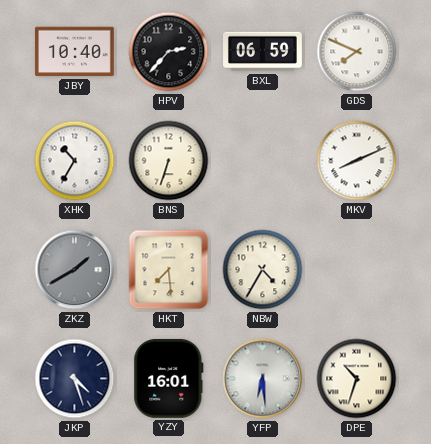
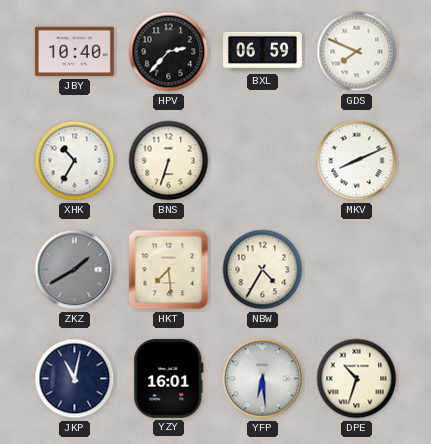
JKP: 4:27 -> 11:02
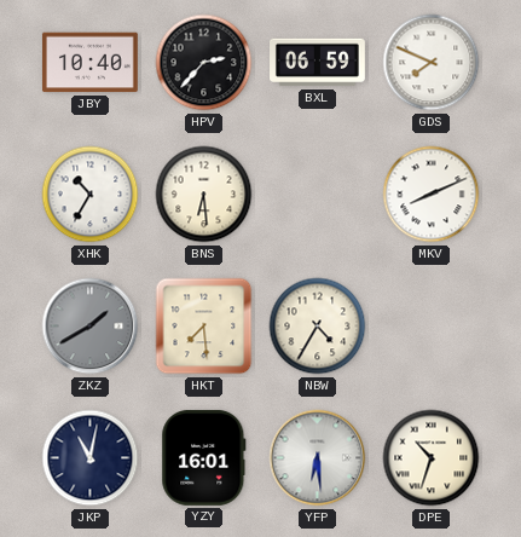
BNS: 6:33 -> 6:29
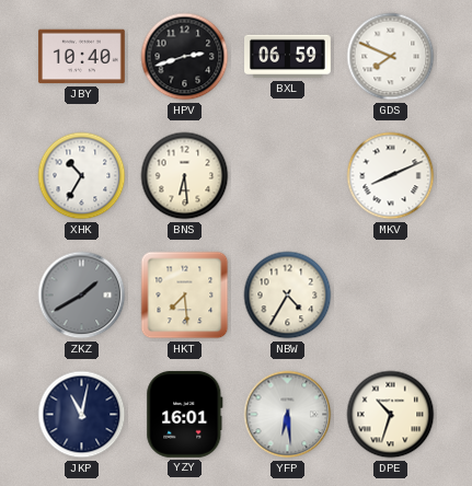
HPV: 2:37 -> 2:42
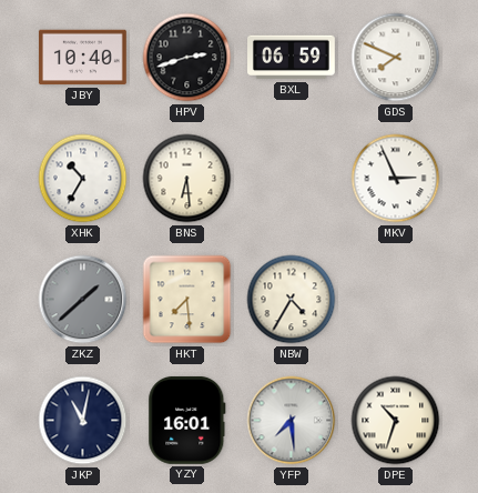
MKV: 8:11 -> 2:56
ZKZ: 1:40 -> 1:38
YFP: 6:29 -> 7:29
